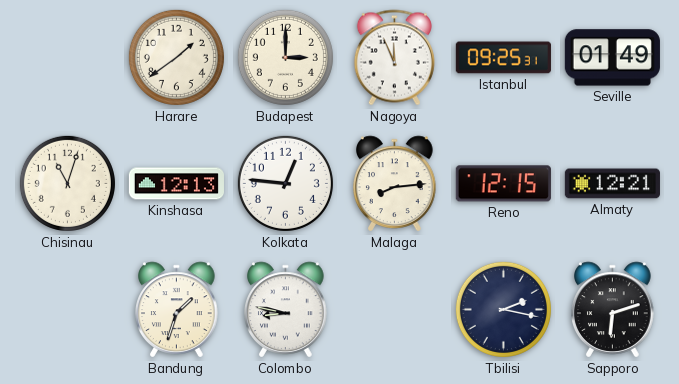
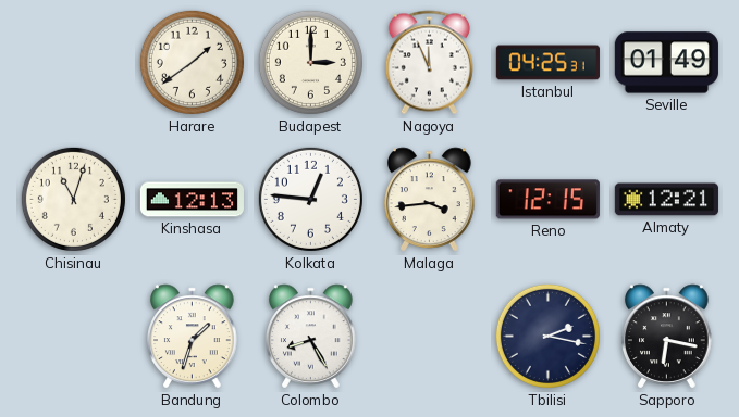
Istanbul: 09:25 -> 04:25
Malaga: 8:14 -> 3:44
Colombo: 8:47 -> 8:25
Sapporo: 6:12 -> 6:17
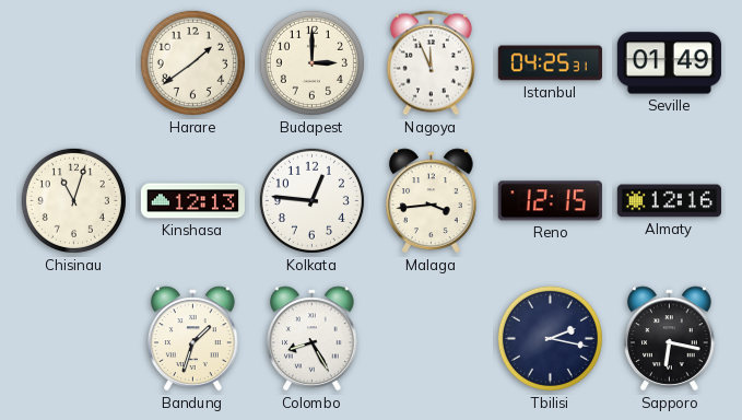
Almaty: 12:21 -> 12:16
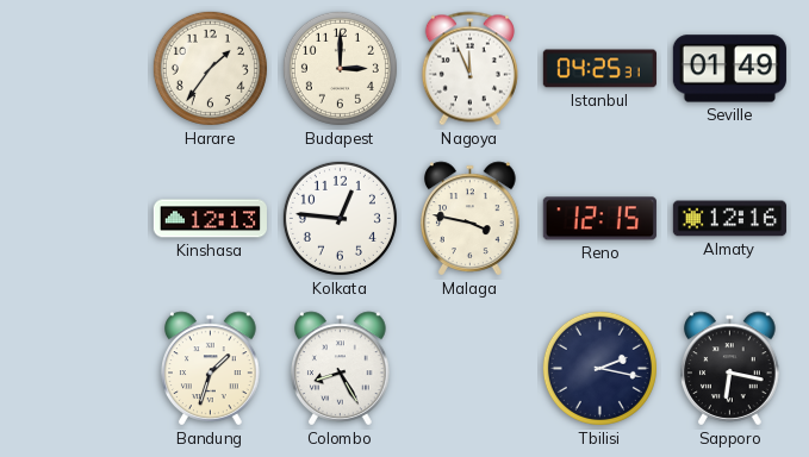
Harare: 1:39 -> 1:36
Chisinau: 11:03 -> none
Malaga: 3:44 -> 3:47
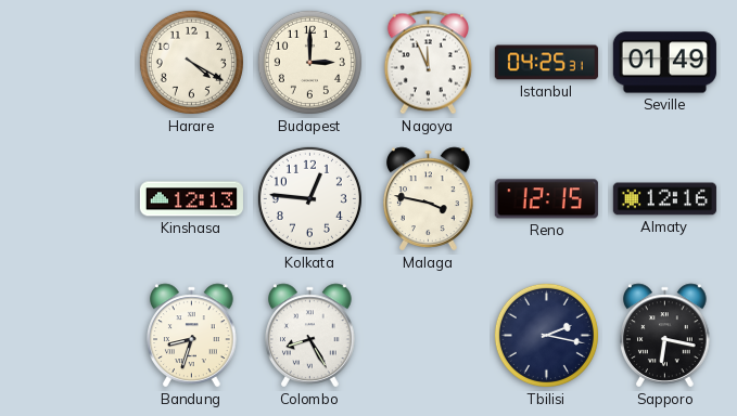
Harare: 1:36 -> 4:20
Bandung: 1:33 -> 8:33
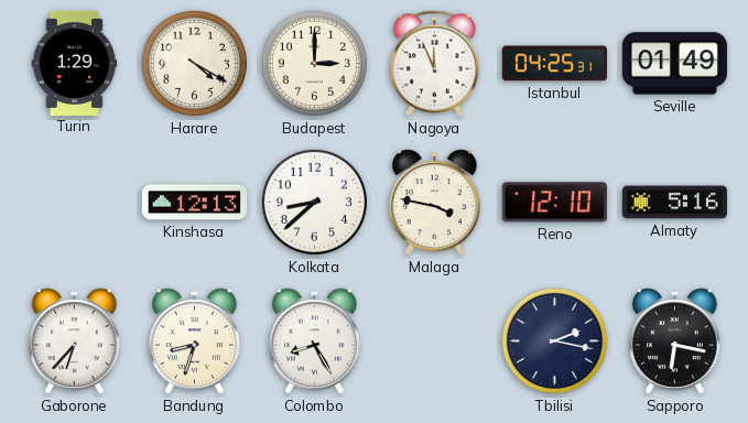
Turin: none -> 1:29
Kolkata: 12:46 -> 8:38
Reno: 12:15 -> 12:10
Almaty: 12:16 -> 5:16
Gaborone: none -> 6:37
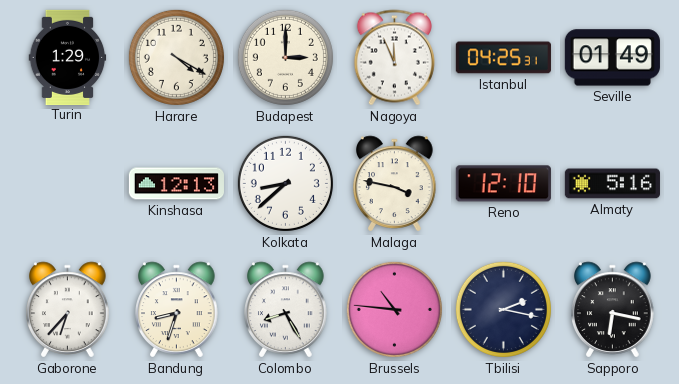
Brussels: none -> 10:46
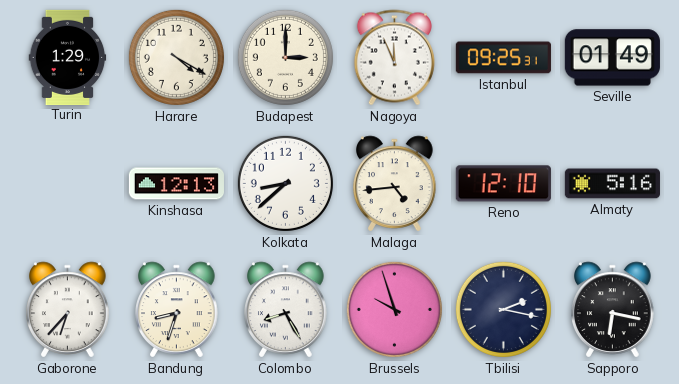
Istanbul: 04:25 -> 09:25
Malaga: 3:47 -> 4:44
Brussels: 10:46 -> 9:57
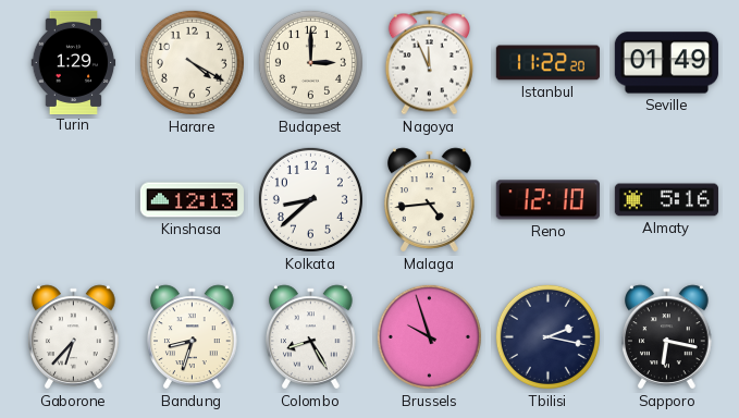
Istanbul: 09:25 -> 11:22
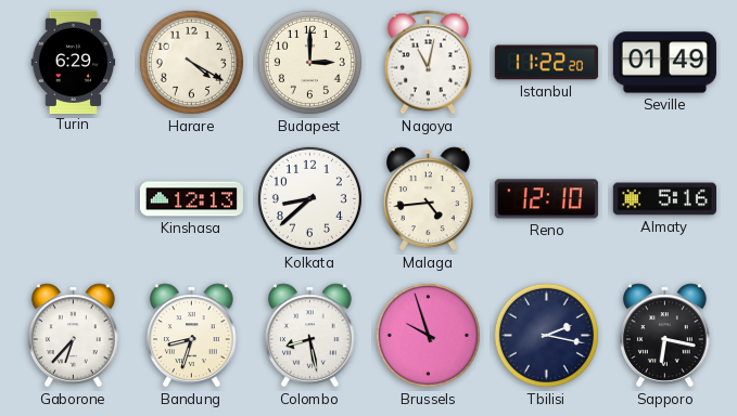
Turin: 1:29 -> 6:29
Nagoya: 11:56 -> 11:02
Colombo: 8:25 -> 8:28
